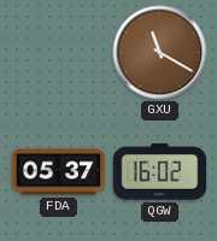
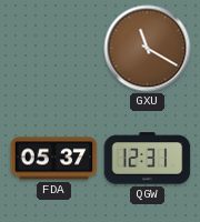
QGW: 16:02 -> 12:31
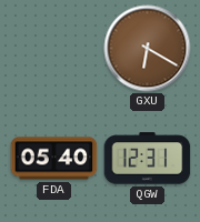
GXU: 11:20 -> 6:20
FDA: 05:37 -> 05:40
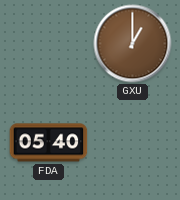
GXU: 6:20 -> 1:00
QGW: 12:31 -> none
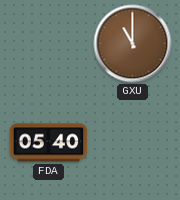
GXU: 1:00 -> 11:00
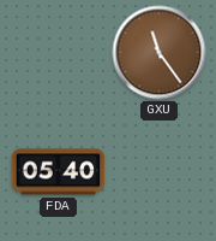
GXU: 11:00 -> 11:24
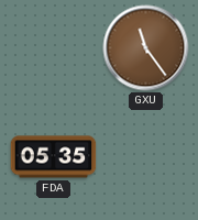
FDA: 05:40 -> 05:35
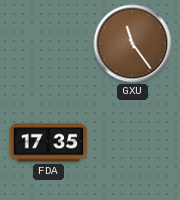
FDA: 05:35 -> 17:35
